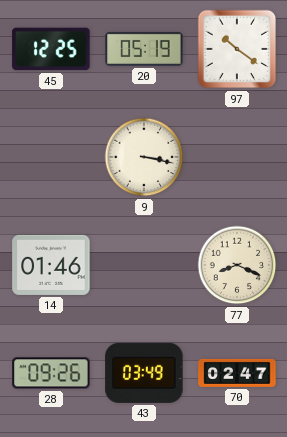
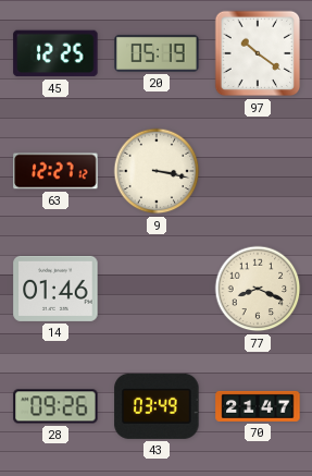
63: none -> 12:27
70: 02:47 -> 21:47
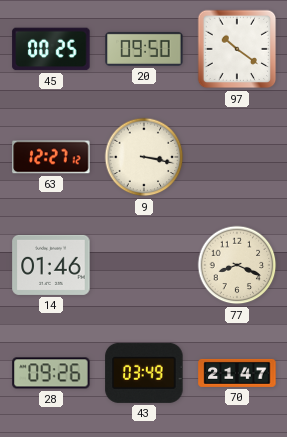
45: 12:25 -> 00:25
20: 05:19 -> 09:50
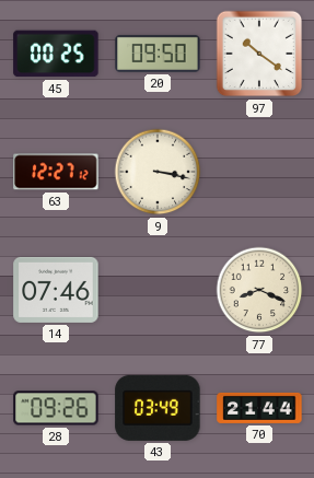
14: 01:46 -> 07:46
70: 21:47 -> 21:44
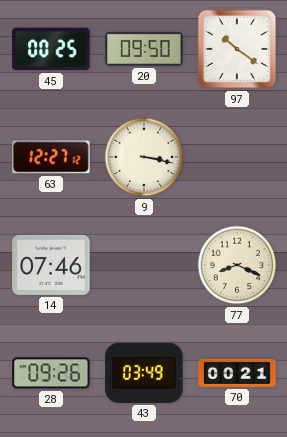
70: 21:44 -> 00:21
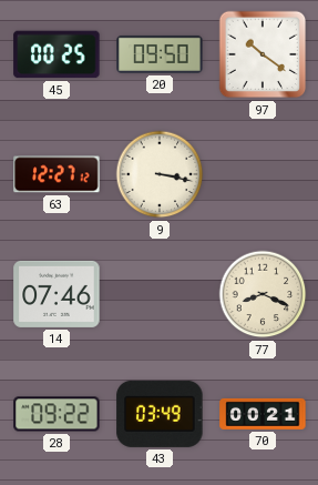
28: 09:26 -> 09:22
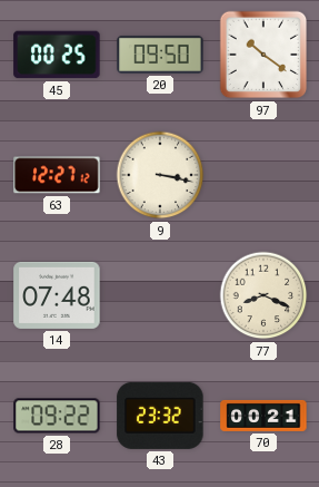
14: 07:46 -> 07:48
43: 03:49 -> 23:32
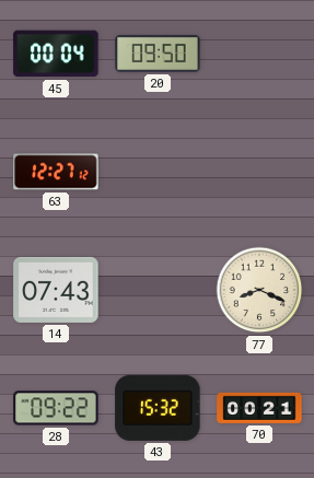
45: 00:25 -> 00:04
97: 10:21 -> none
9: 3:17 -> none
14: 07:48 -> 07:43
43: 23:32 -> 15:32
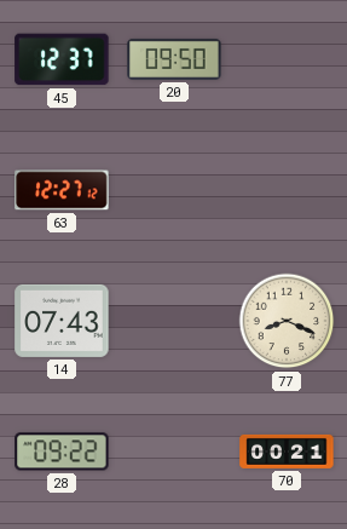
45: 00:04 -> 12:37
43: 15:32 -> none
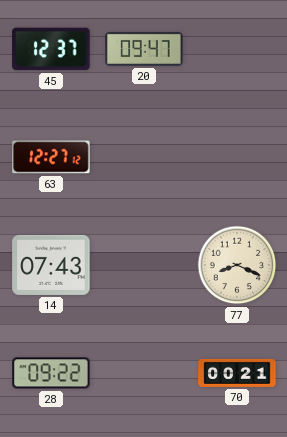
20: 09:50 -> 09:47
